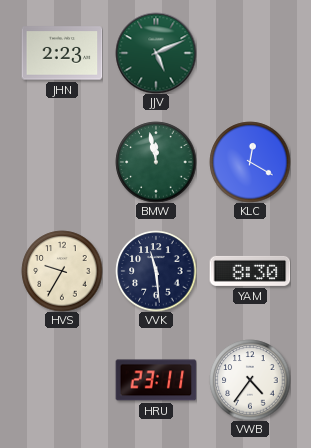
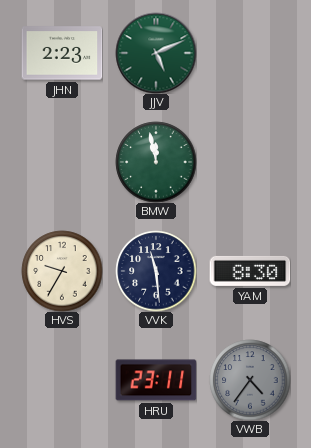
KLC: 12:20 -> none
VWB dial: white -> grey
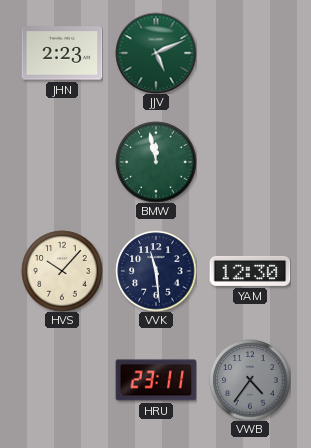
HVS: 9:35 -> 10:07
YAM: 8:30 -> 12:30
